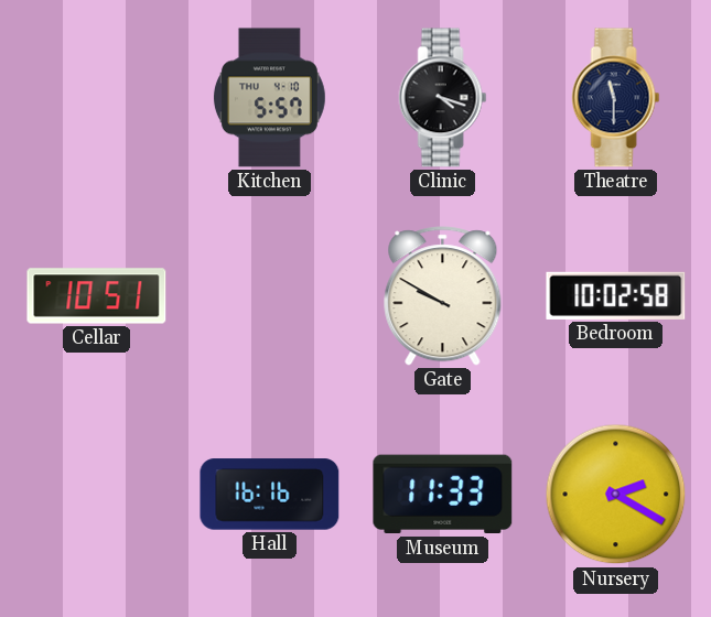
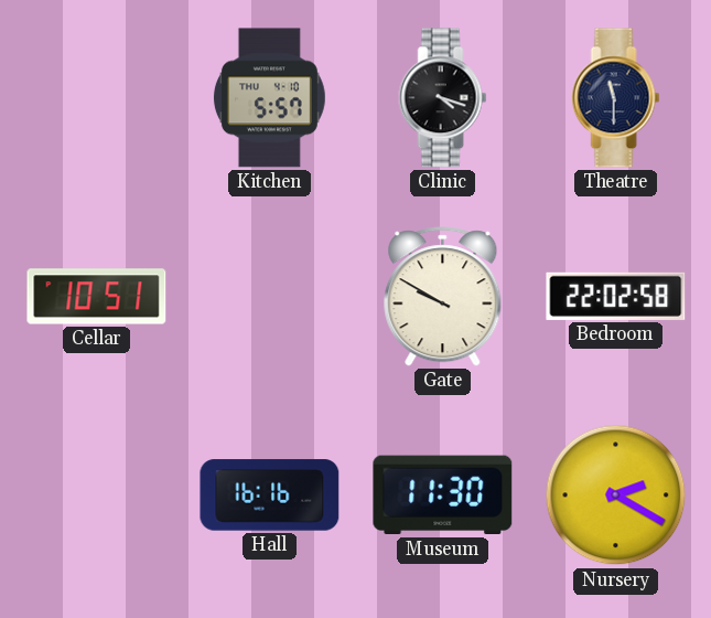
Bedroom: 10:02 -> 22:02
Museum: 11:33 -> 11:30
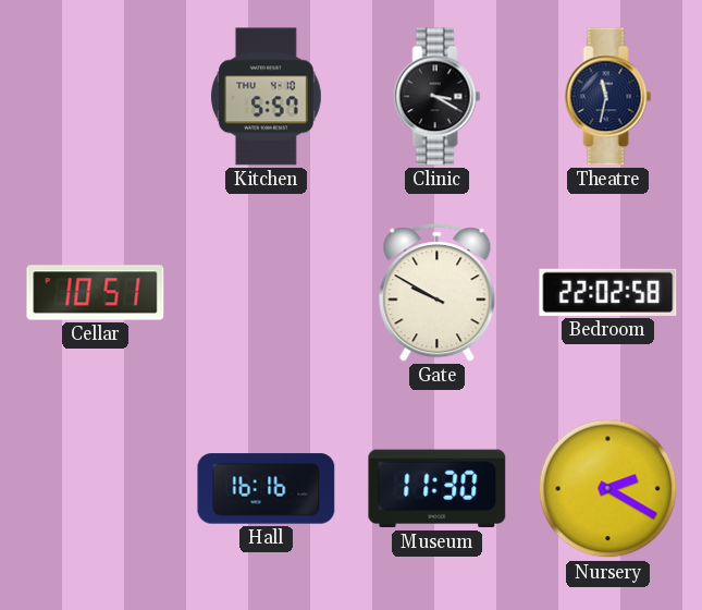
Clinic: 4:18 -> 3:20
Theatre: 11:30 -> 11:32
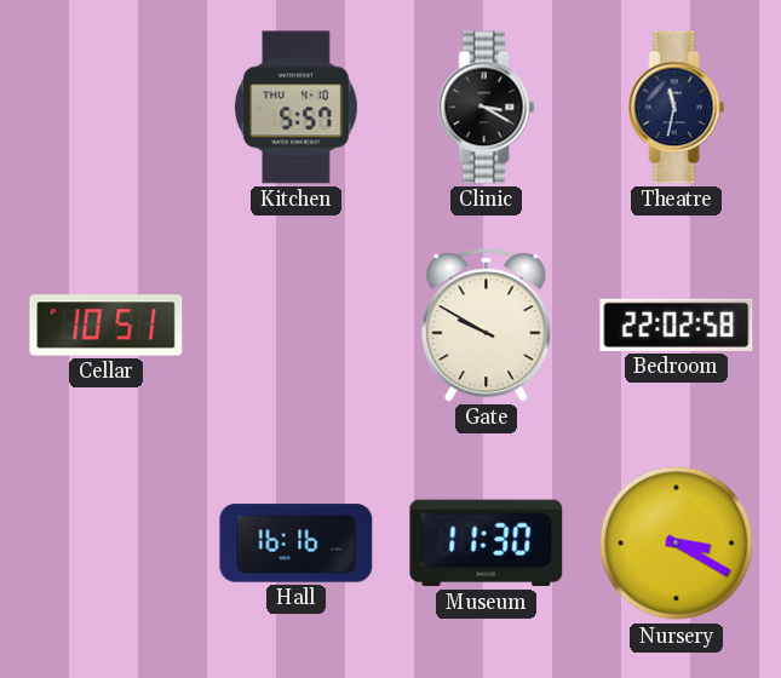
Nursery: 2:20 -> 3:20
